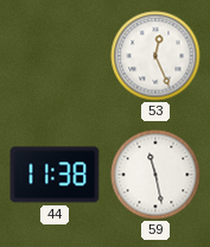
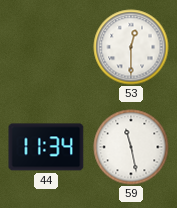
53: 12:26 -> 12:30
44: 11:38 -> 11:34
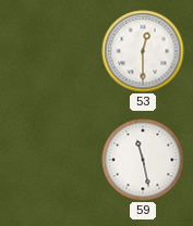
44: 11:34 -> none
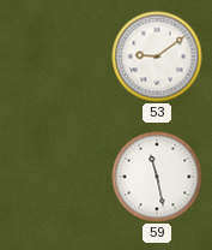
53: 12:30 -> 9:09
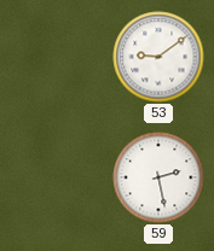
59: 11:28 -> 2:28
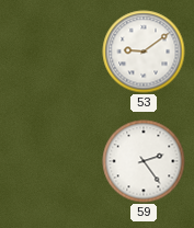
59: 2:28 -> 2:24
